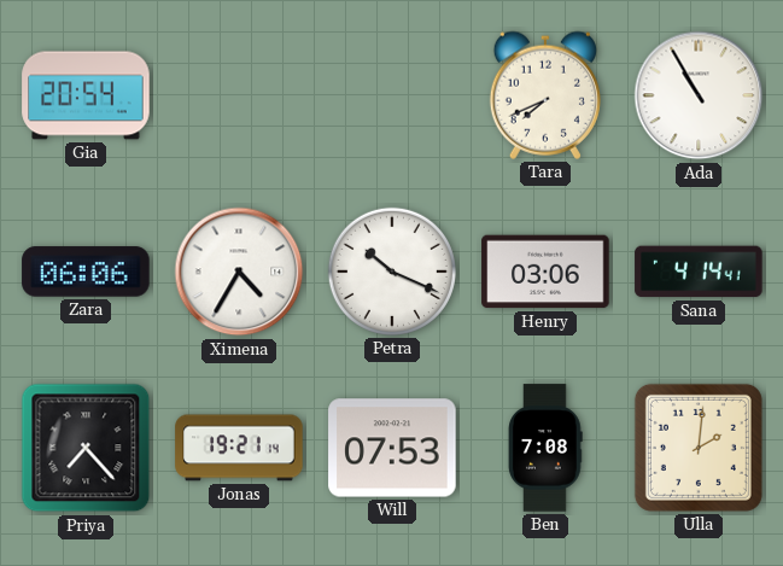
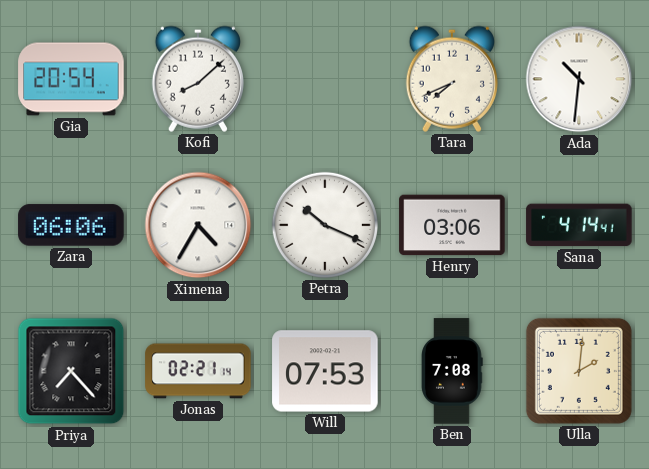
Kofi: none -> 8:08
Ada: 10:55 -> 10:31
Jonas: 19:21 -> 02:21
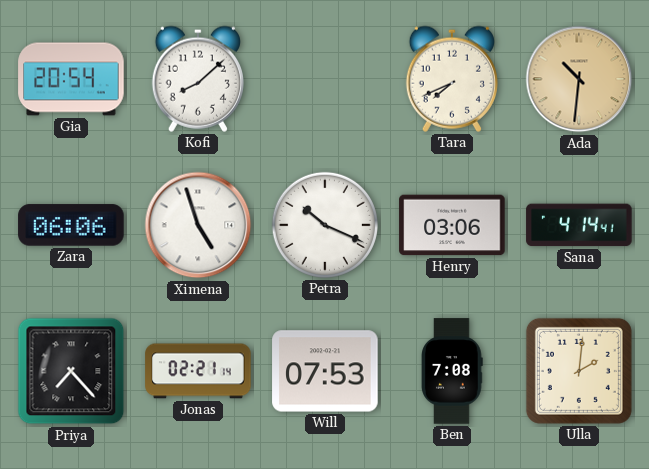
Ada dial: white -> champagne
Ximena: 4:35 -> 4:57
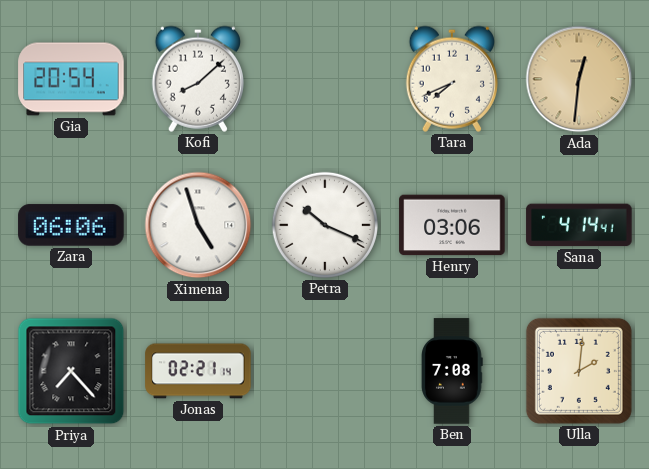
Ada: 10:31 -> 12:31
Will: 07:53 -> none
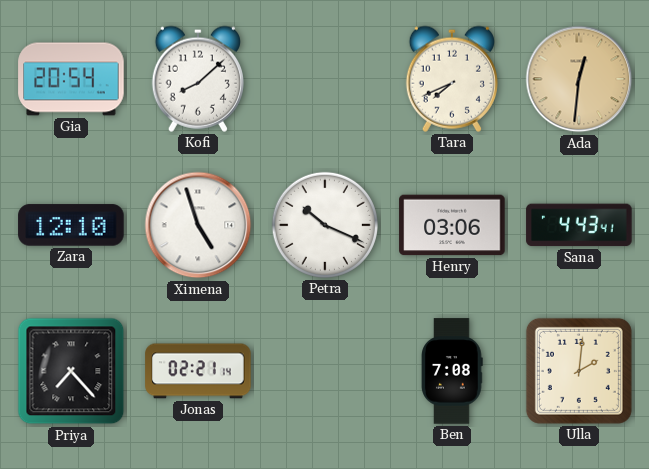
Zara: 06:06 -> 12:10
Sana: 4:14 -> 4:43
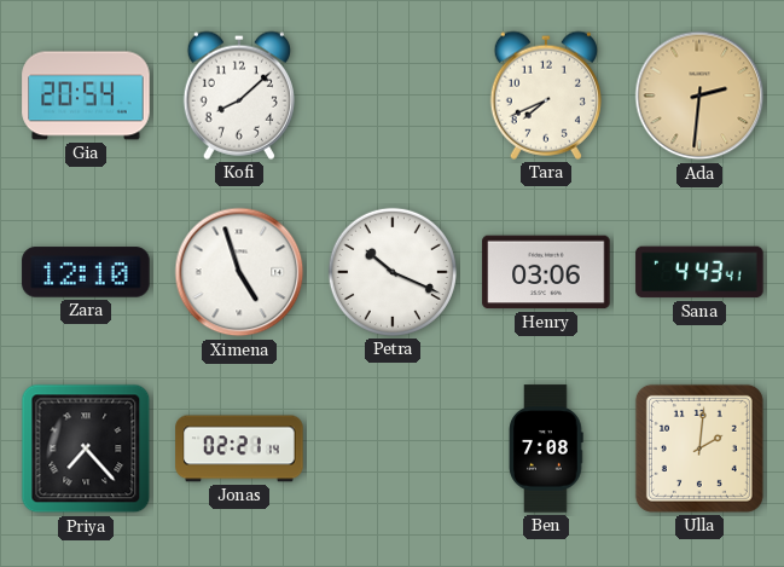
Ada: 12:31 -> 2:31
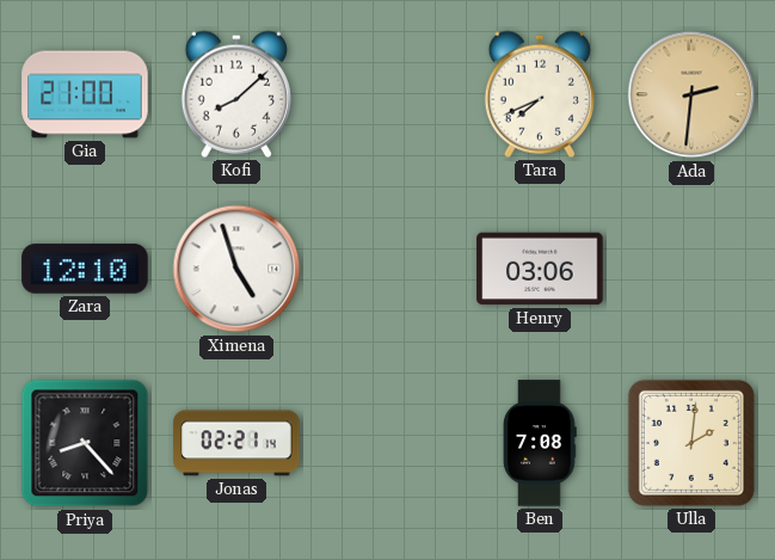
Gia: 20:54 -> 21:00
Petra: 10:19 -> none
Sana: 4:43 -> none
Priya: 7:23 -> 8:23
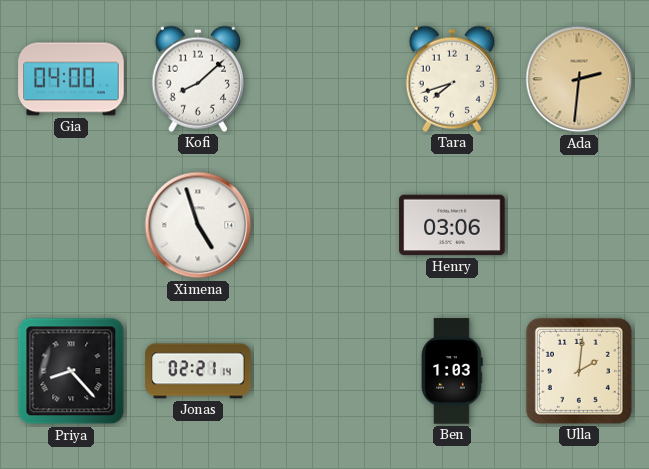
Gia: 21:00 -> 04:00
Tara: 7:41 -> 7:42
Zara: 12:10 -> none
Ben: 7:08 -> 1:03
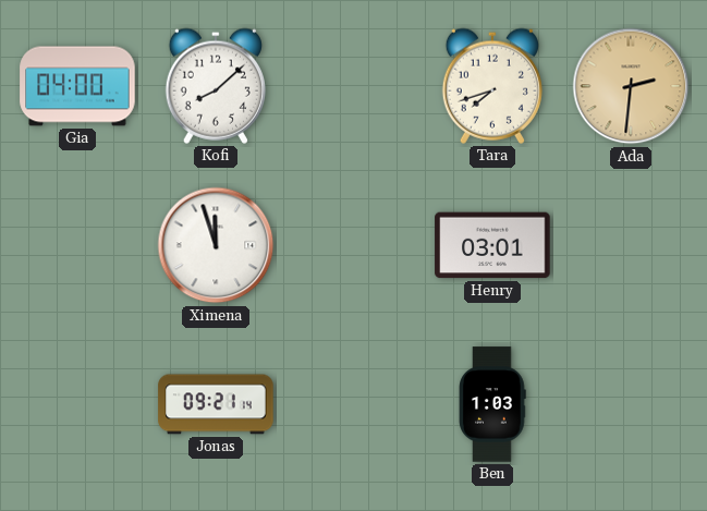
Ximena: 4:57 -> 11:57
Henry: 03:06 -> 03:01
Priya: 8:23 -> none
Jonas: 02:21 -> 09:21
Ulla: 2:01 -> none
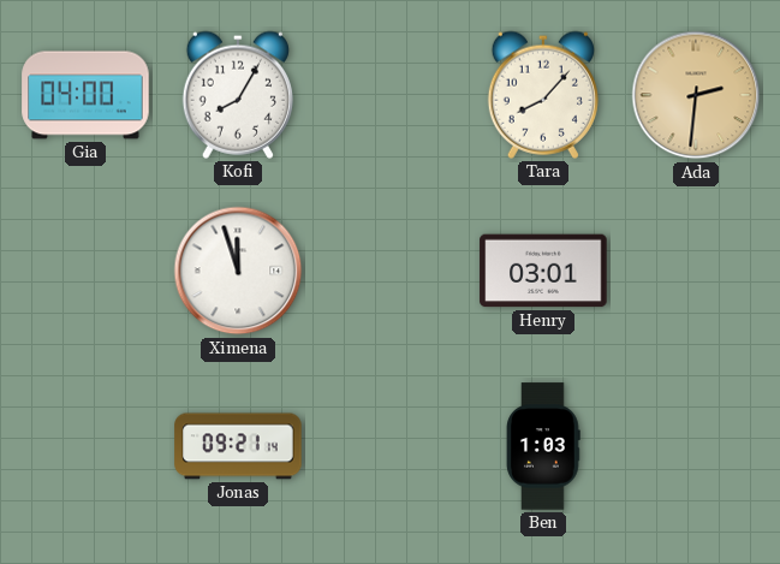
Kofi: 8:08 -> 8:05
Tara: 7:42 -> 8:07
